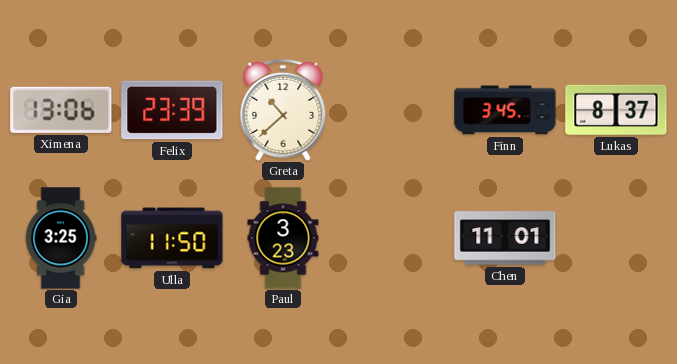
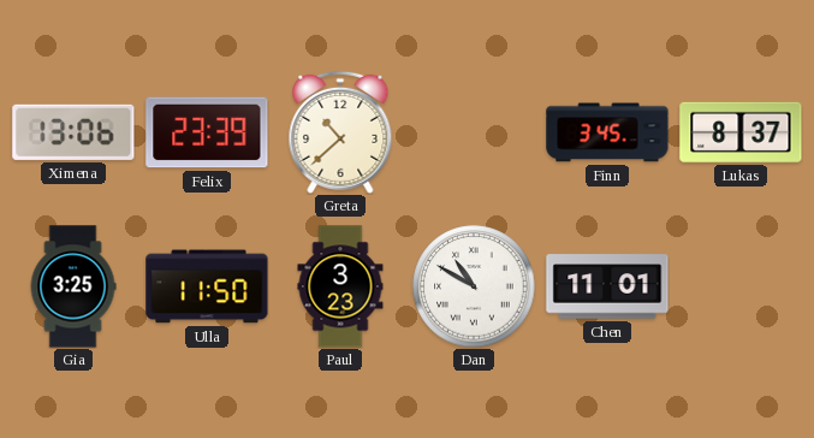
Dan: none -> 10:50
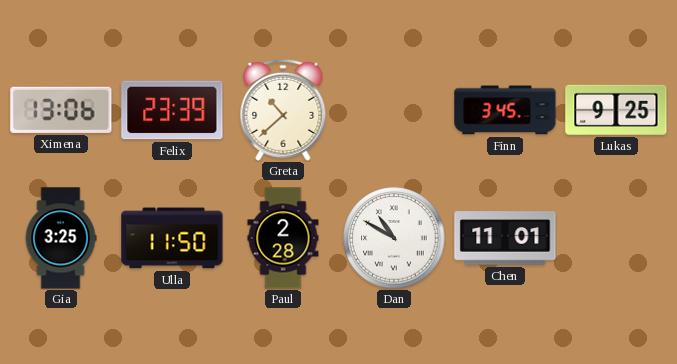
Lukas: 8:37 -> 9:25
Paul: 3:23 -> 2:28
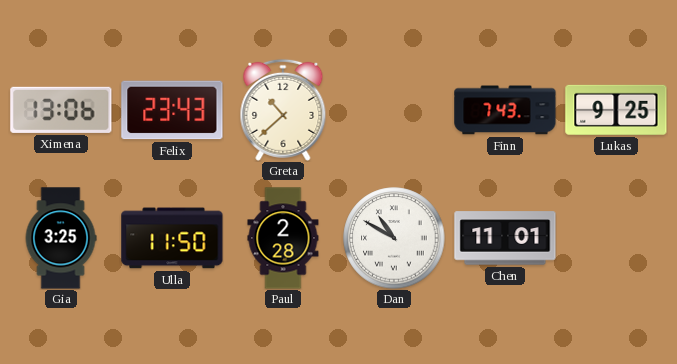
Felix: 23:39 -> 23:43
Finn: 3:45 -> 7:43
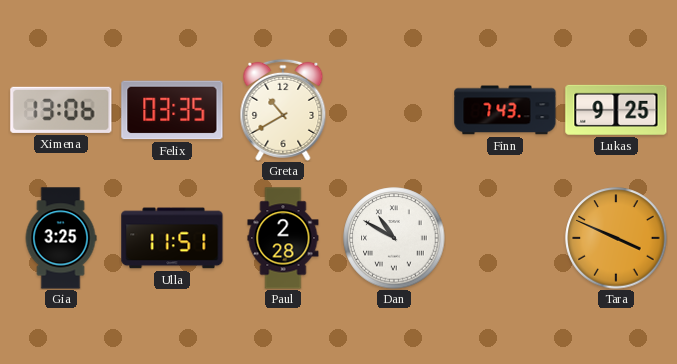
Felix: 23:43 -> 03:35
Greta: 10:38 -> 10:40
Ulla: 11:50 -> 11:51
Chen: 11:01 -> none
Tara: none -> 3:49
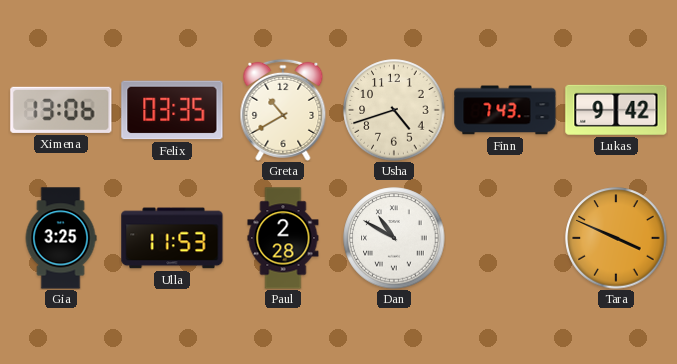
Usha: none -> 4:42
Lukas: 9:25 -> 9:42
Ulla: 11:51 -> 11:53
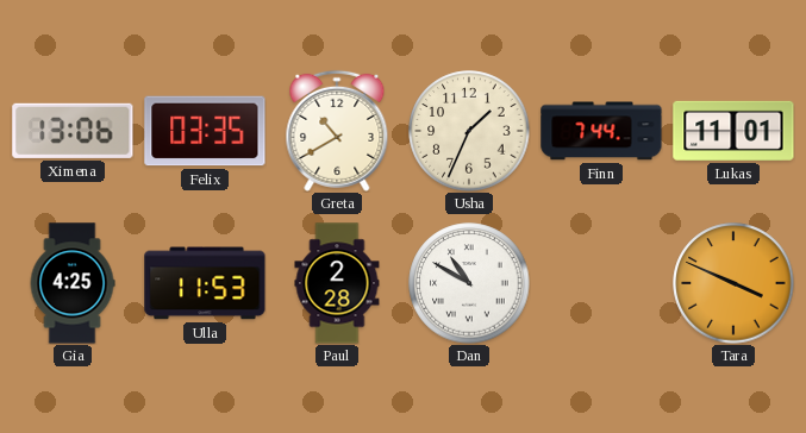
Usha: 4:42 -> 1:34
Finn: 7:43 -> 7:44
Lukas: 9:42 -> 11:01
Gia: 3:25 -> 4:25
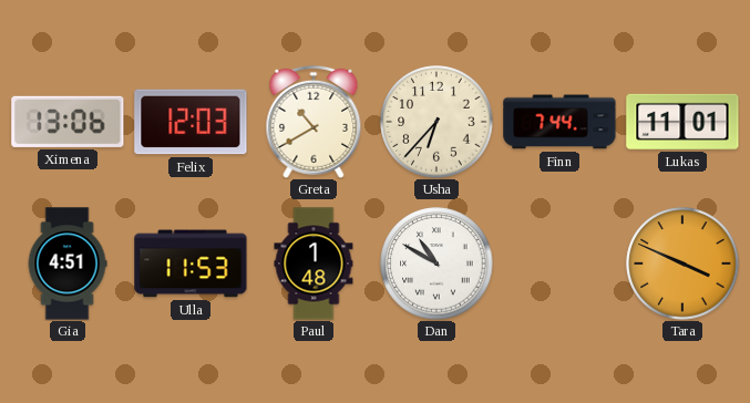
Felix: 03:35 -> 12:03
Usha: 1:34 -> 6:37
Gia: 4:25 -> 4:51
Paul: 2:28 -> 1:48
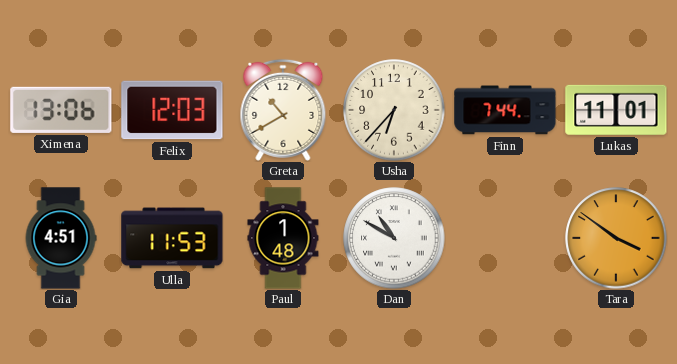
Tara: 3:49 -> 3:51
